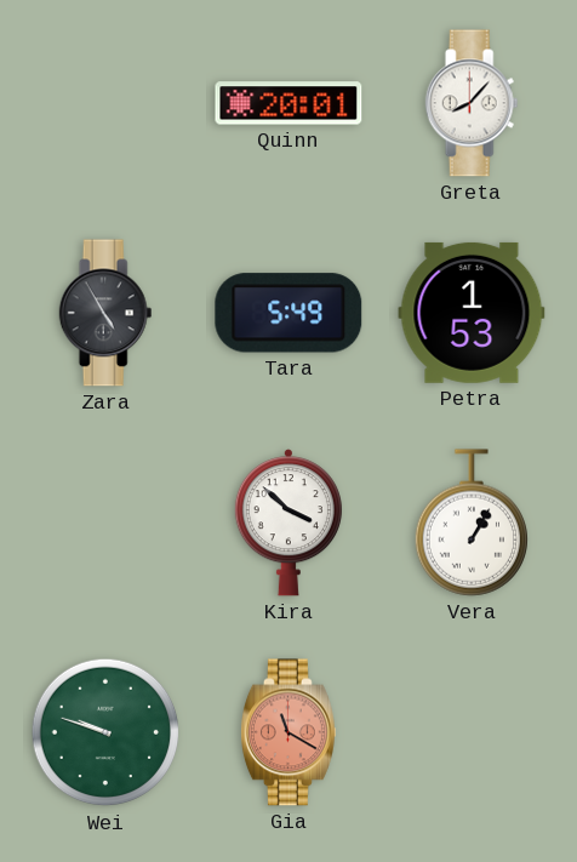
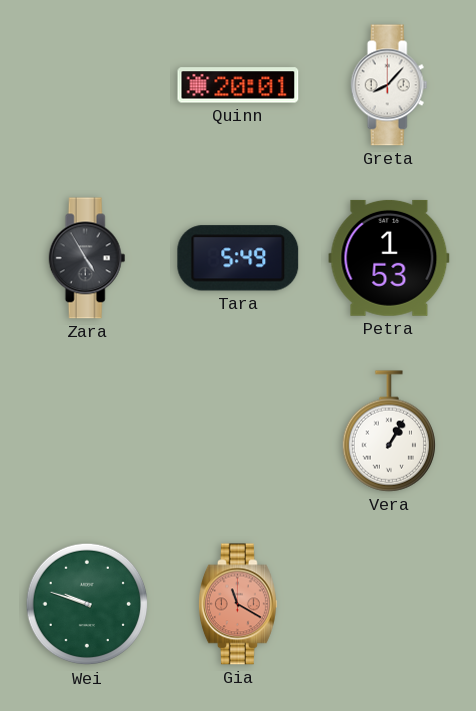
Kira: 3:52 -> none
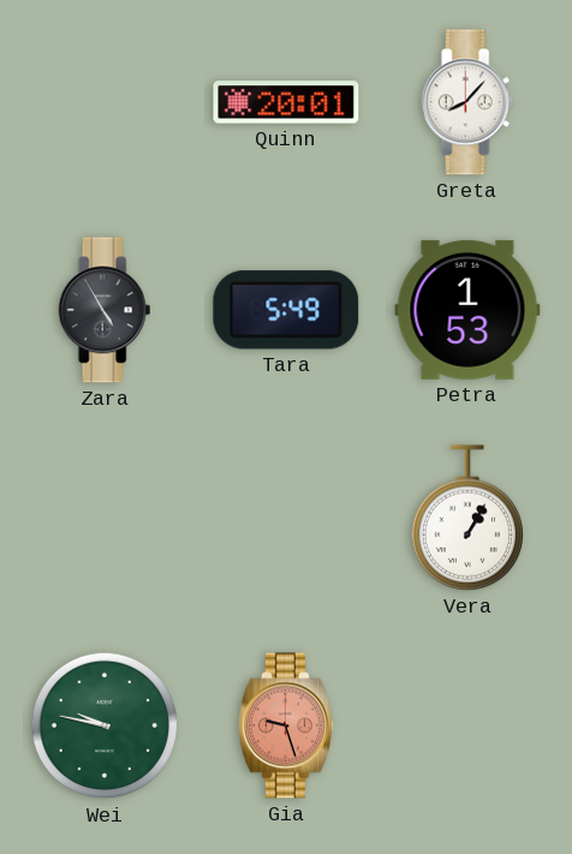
Wei: 9:48 -> 9:47
Gia: 11:20 -> 9:27
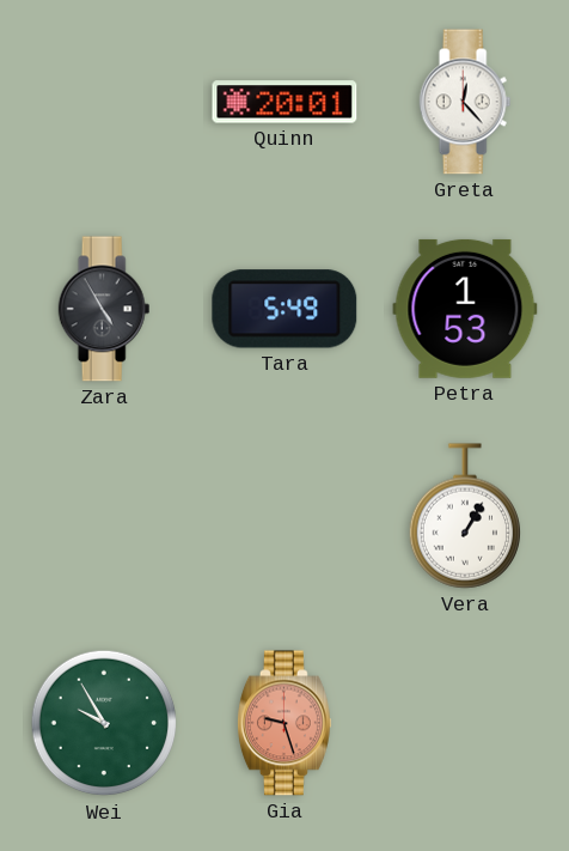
Greta: 8:07 -> 12:23
Wei: 9:47 -> 9:55
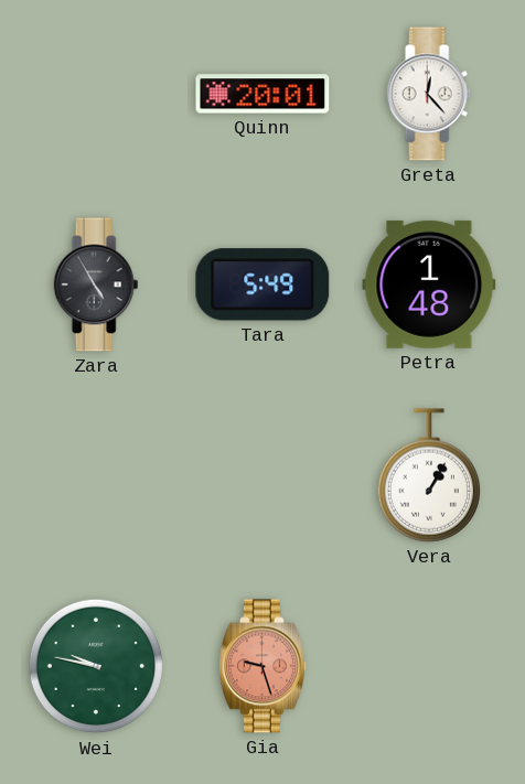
Petra: 1:53 -> 1:48
Wei: 9:55 -> 9:47
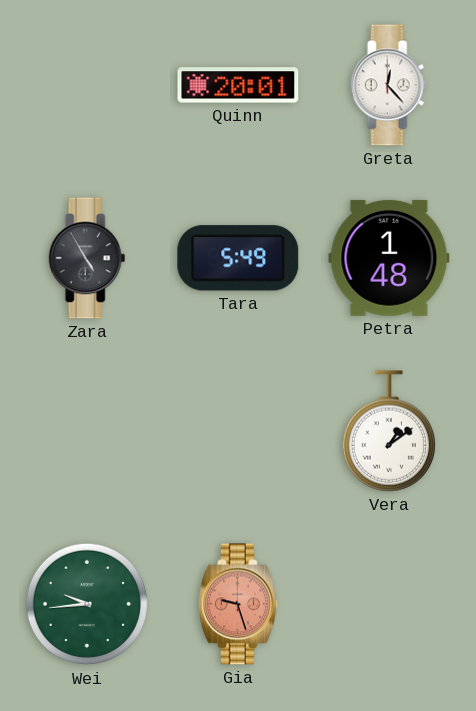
Vera: 1:05 -> 1:09
Wei: 9:47 -> 9:44
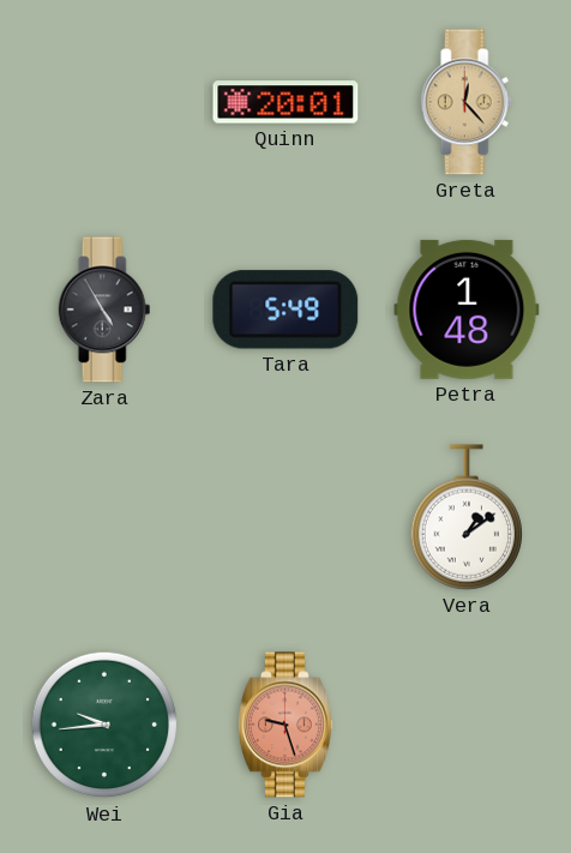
Greta dial: white -> champagne
